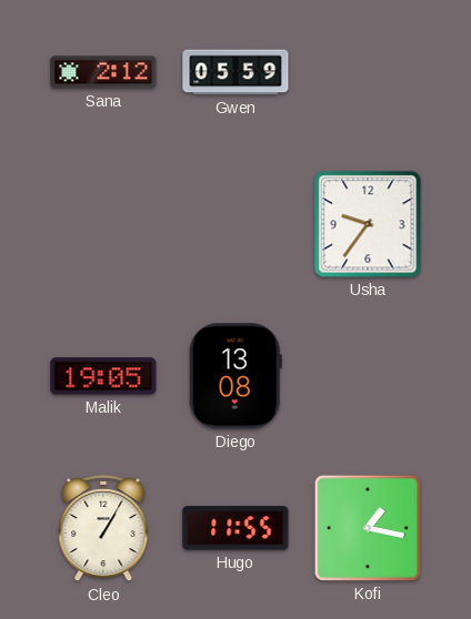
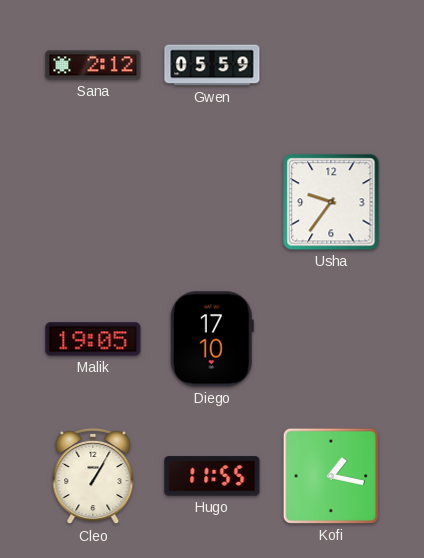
Diego: 13:08 -> 17:10
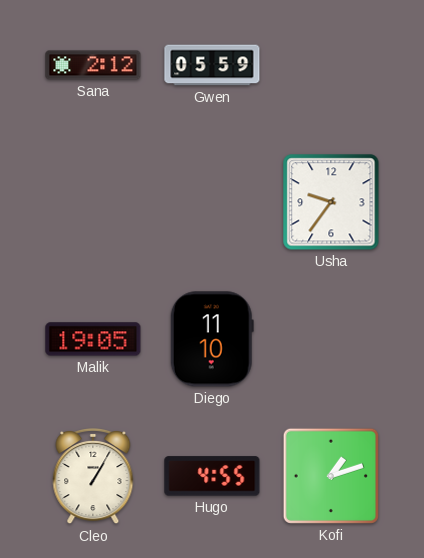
Diego: 17:10 -> 11:10
Hugo: 11:55 -> 4:55
Kofi: 1:17 -> 1:12
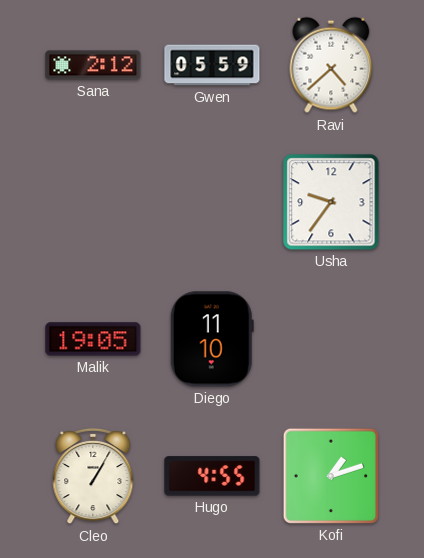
Ravi: none -> 4:38
